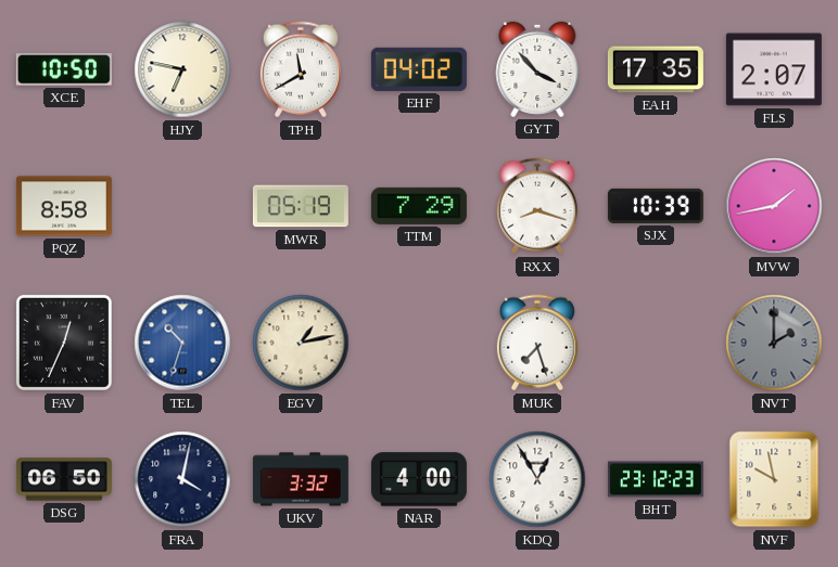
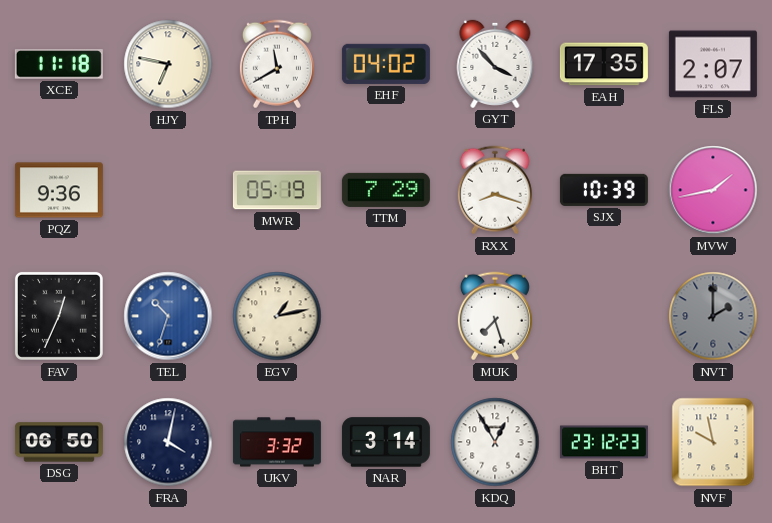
XCE: 10:50 -> 11:18
PQZ: 8:58 -> 9:36
NAR: 4:00 -> 3:14
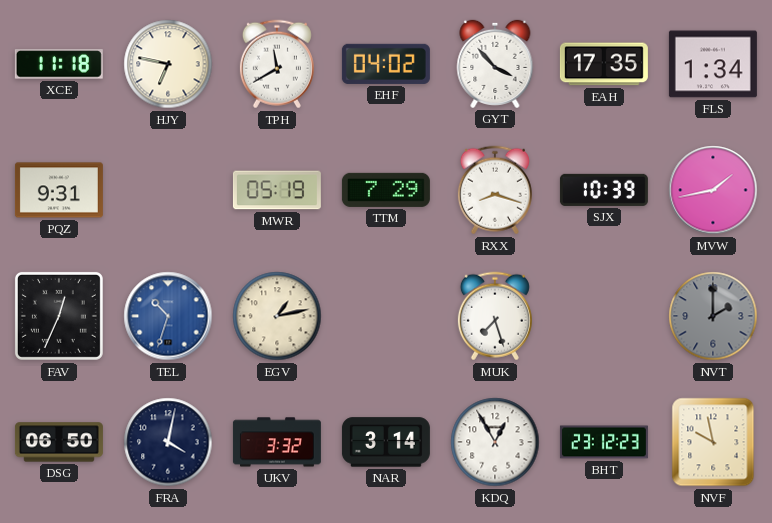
FLS: 2:07 -> 1:34
PQZ: 9:36 -> 9:31
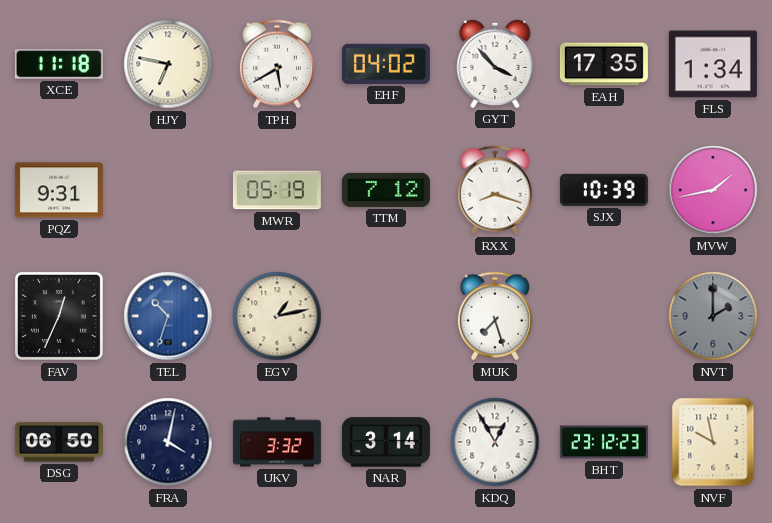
TPH: 11:40 -> 5:40
TTM: 7:29 -> 7:12
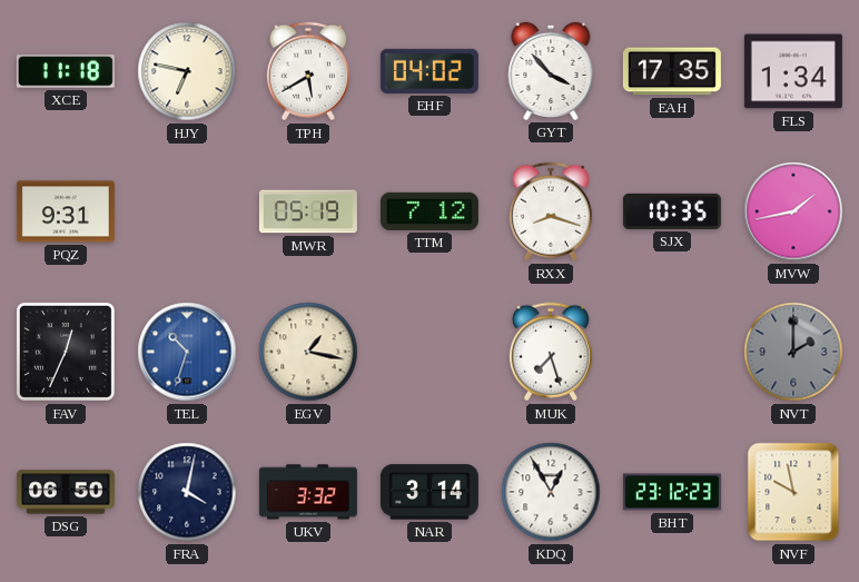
SJX: 10:39 -> 10:35
EGV: 1:13 -> 1:17
